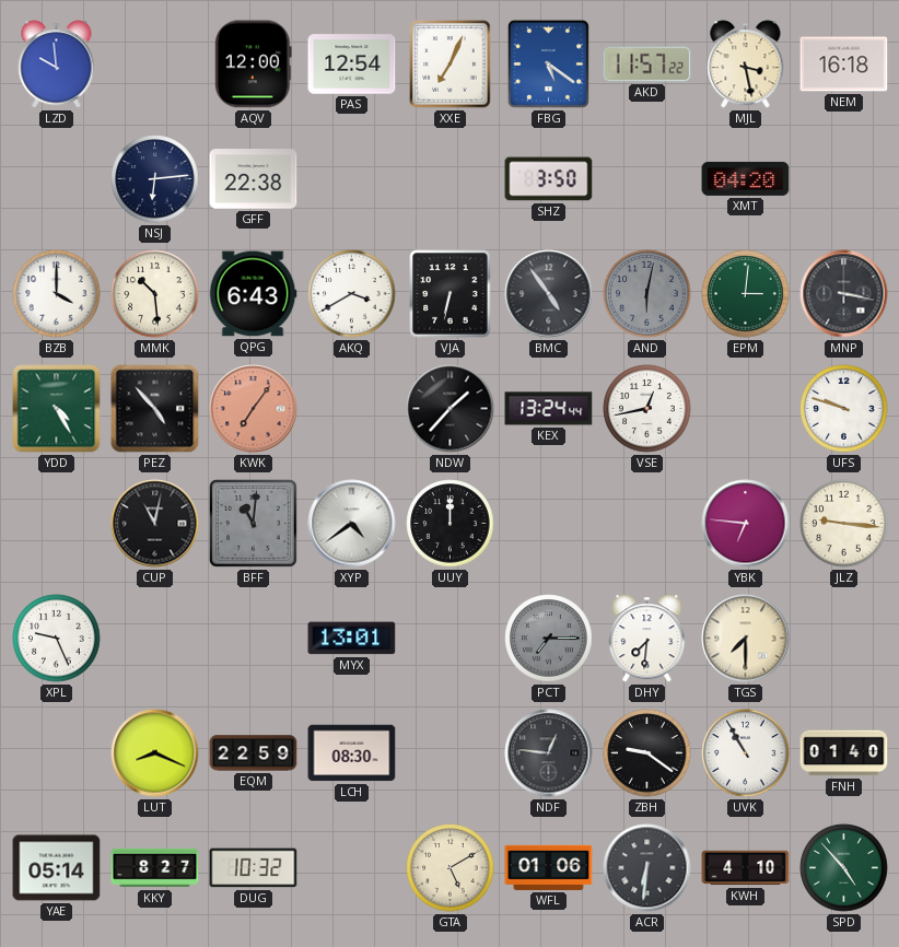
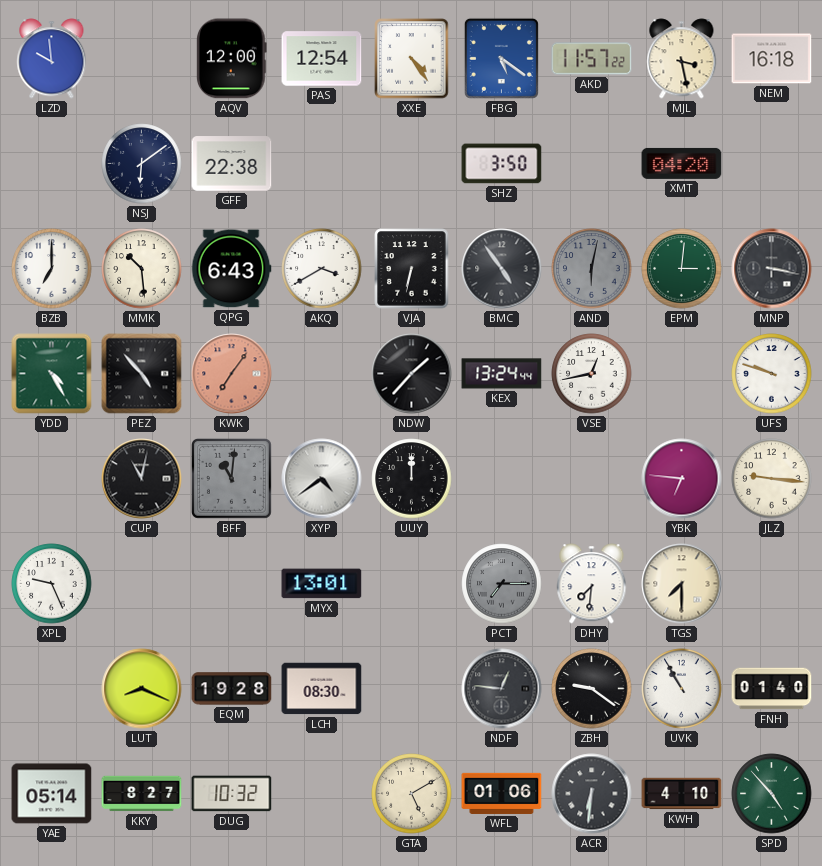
XXE: 7:04 -> 4:24
NSJ: 6:14 -> 6:09
BZB: 4:00 -> 7:00
EQM: 22:59 -> 19:28
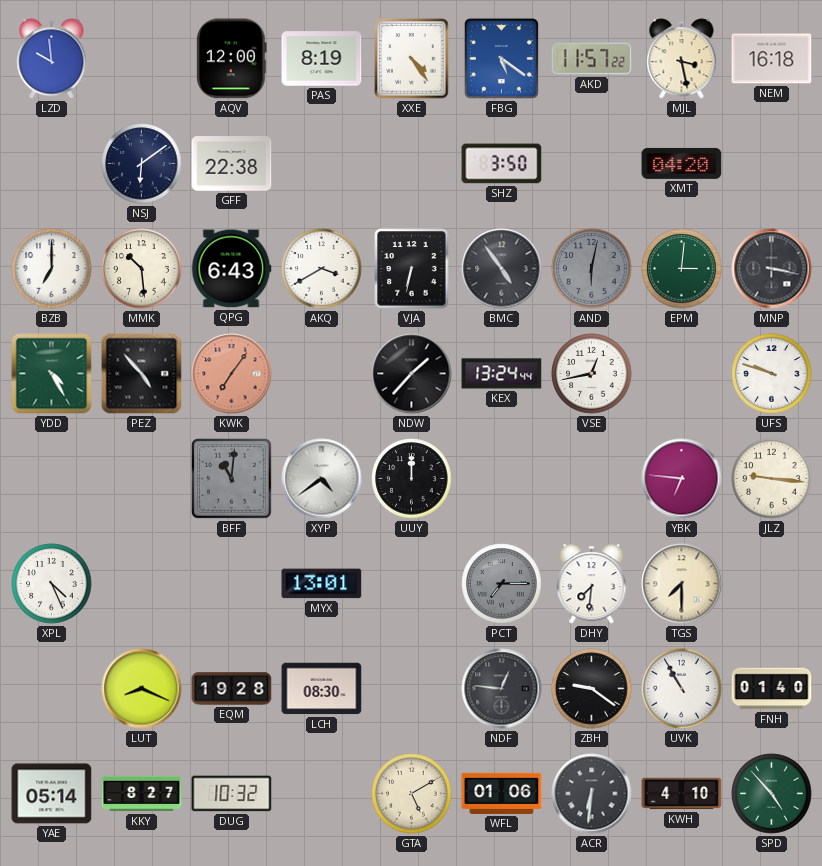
PAS: 12:54 -> 8:19
CUP: 11:02 -> none
XPL: 9:26 -> 4:26
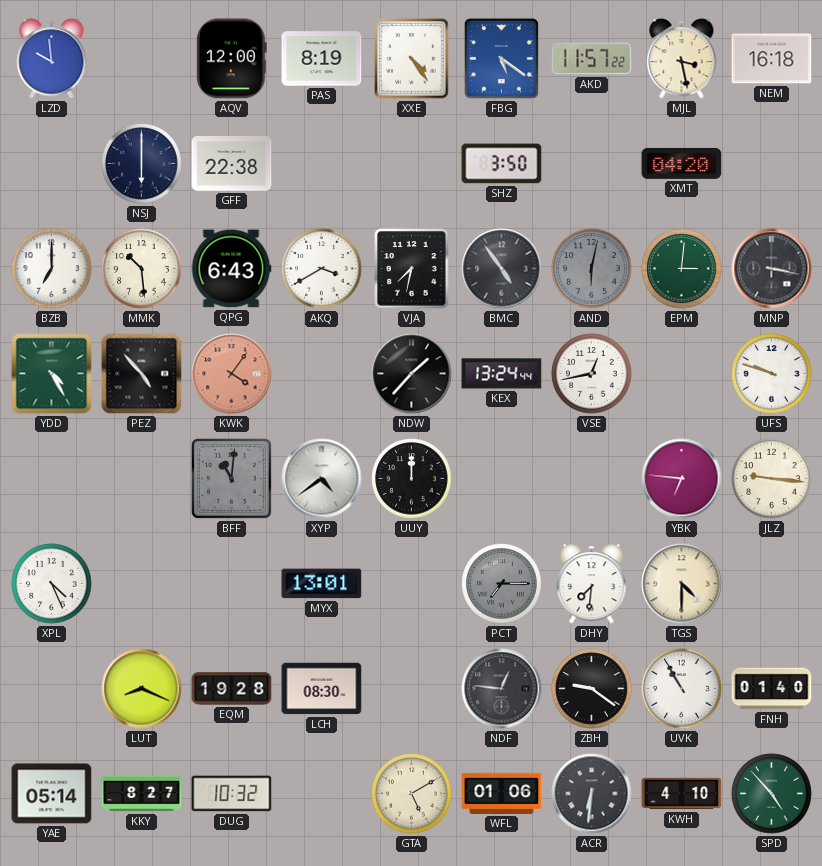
NSJ: 6:09 -> 6:00
VJA: 6:32 -> 7:32
KWK: 7:06 -> 4:06
TGS: 7:30 -> 4:30
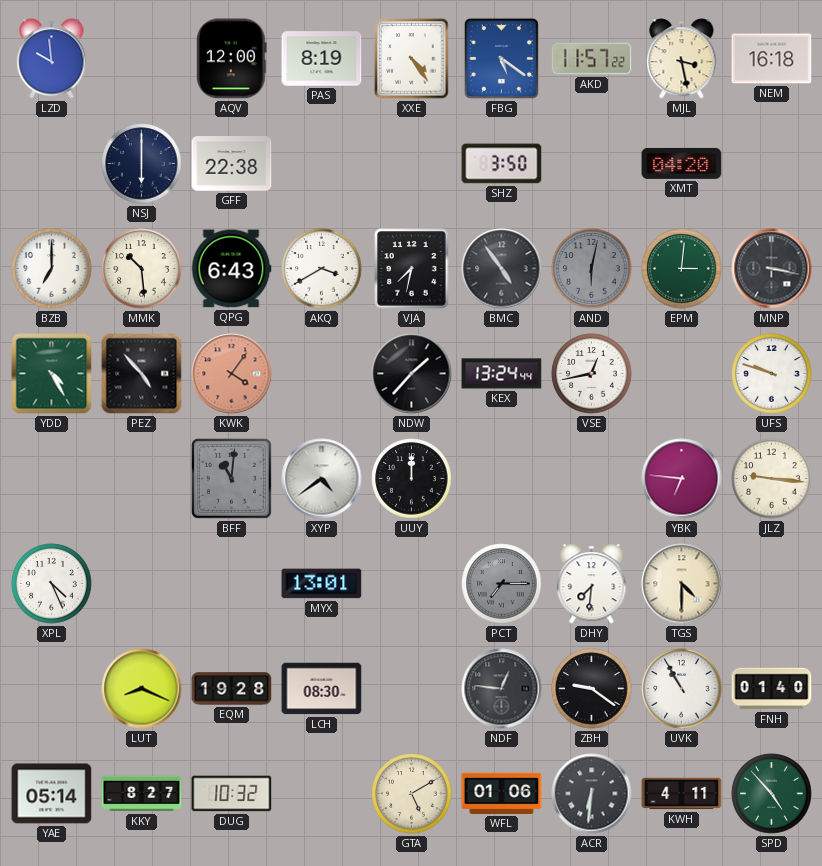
KWH: 4:10 -> 4:11
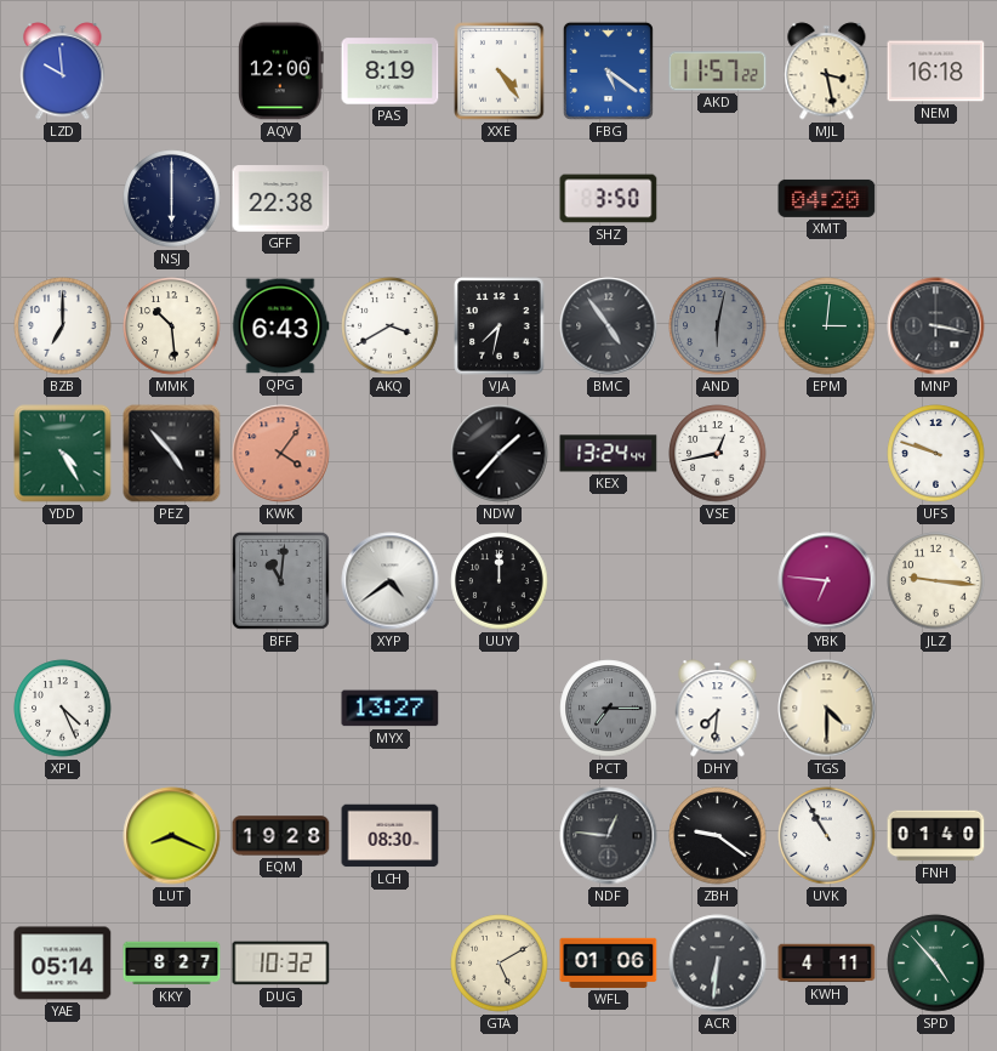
MYX: 13:01 -> 13:27
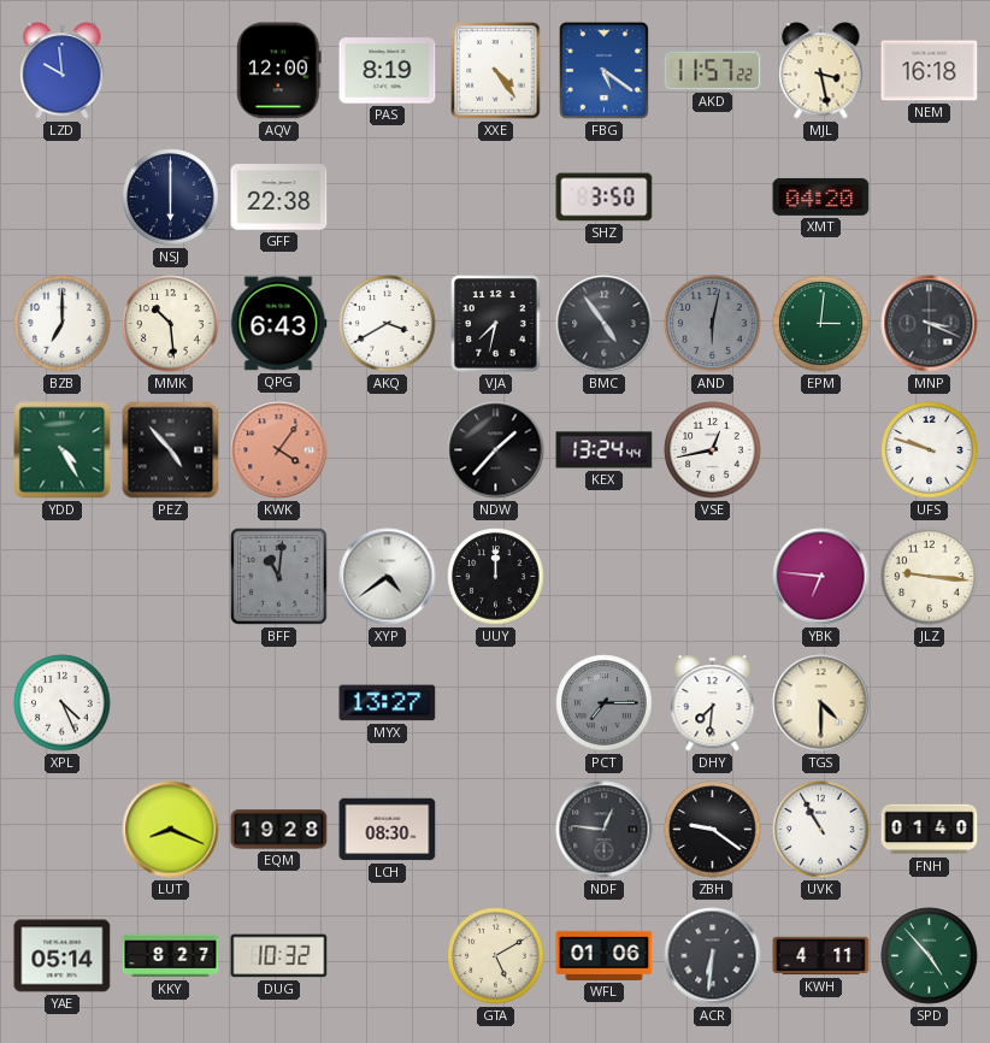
MNP: 3:17 -> 3:19
